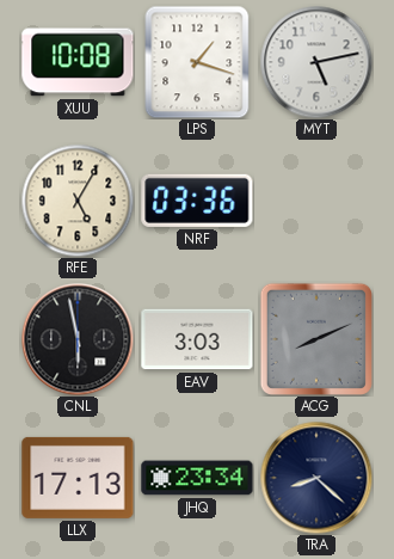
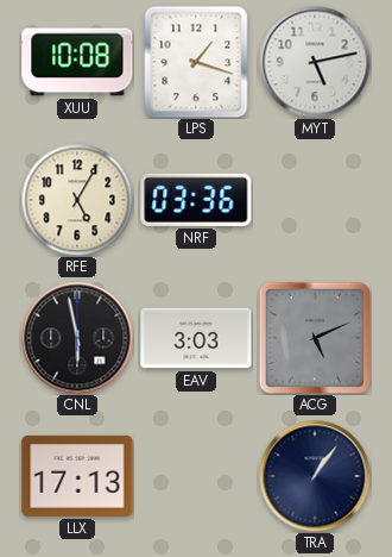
ACG: 8:11 -> 5:11
JHQ: 23:34 -> none
TRA: 8:22 -> 1:06
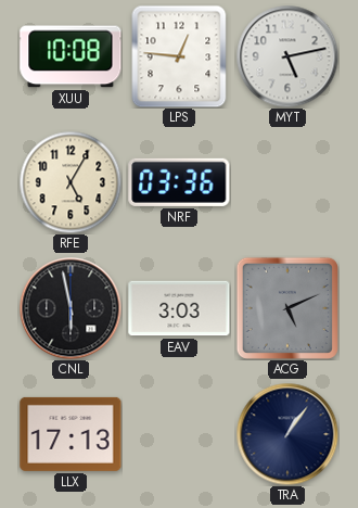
LPS: 1:18 -> 12:46
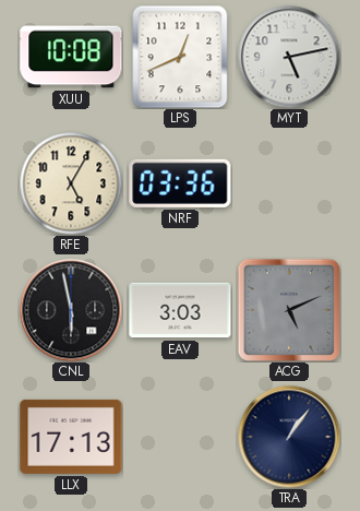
LPS: 12:46 -> 12:41
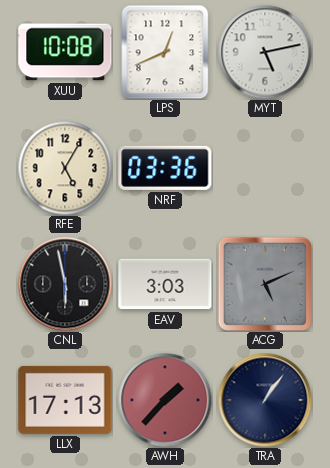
AWH: none -> 1:37
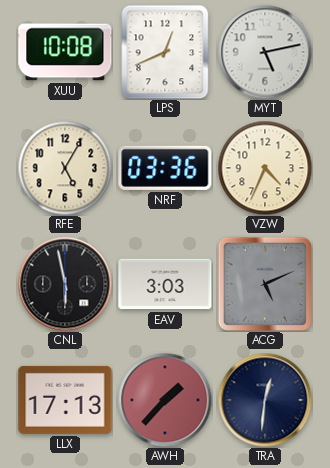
VZW: none -> 4:34
TRA: 1:06 -> 12:31
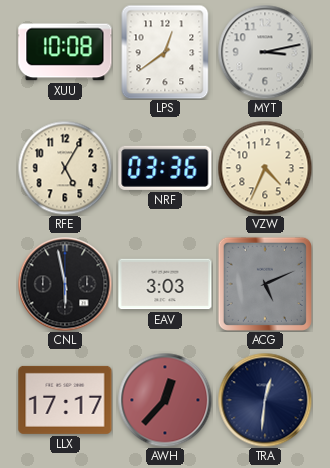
LPS: 12:41 -> 12:39
MYT: 5:13 -> 3:13
LLX: 17:13 -> 17:17
AWH: 1:37 -> 12:37
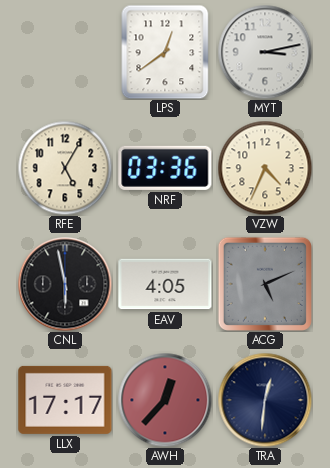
XUU: 10:08 -> none
EAV: 3:03 -> 4:05
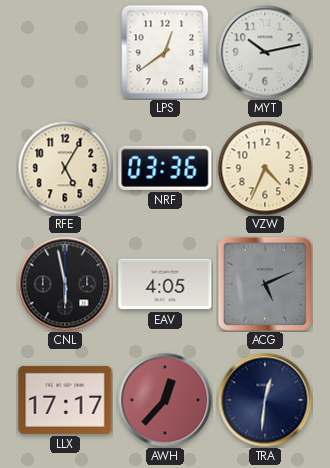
MYT: 3:13 -> 10:13
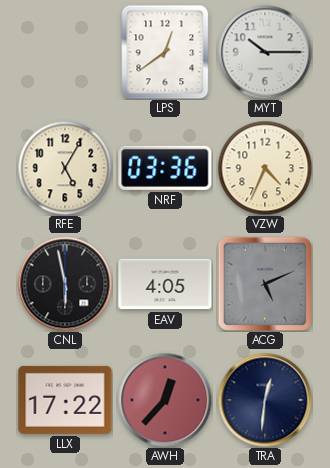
MYT: 10:13 -> 10:15
LLX: 17:17 -> 17:22
